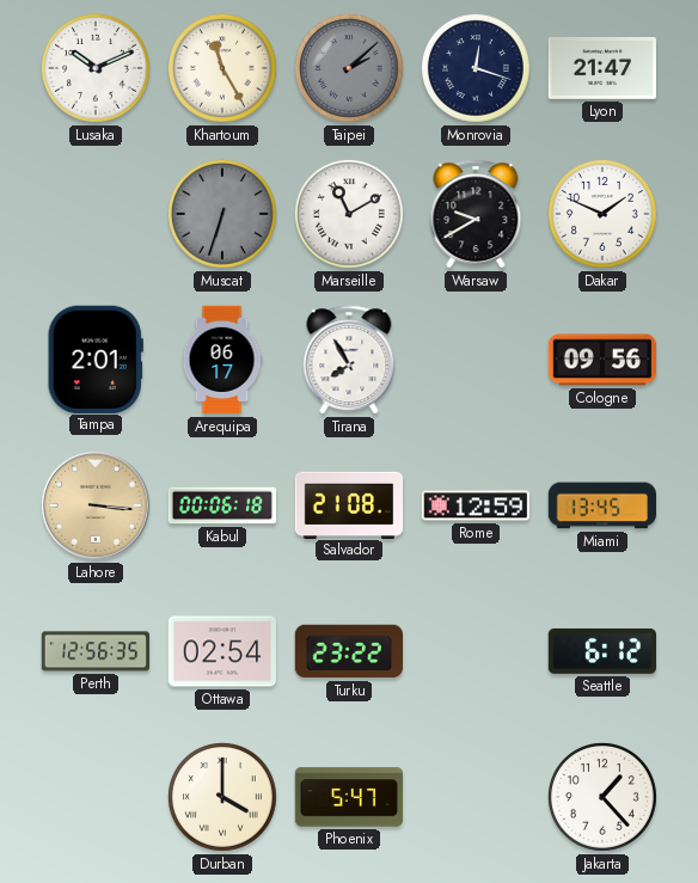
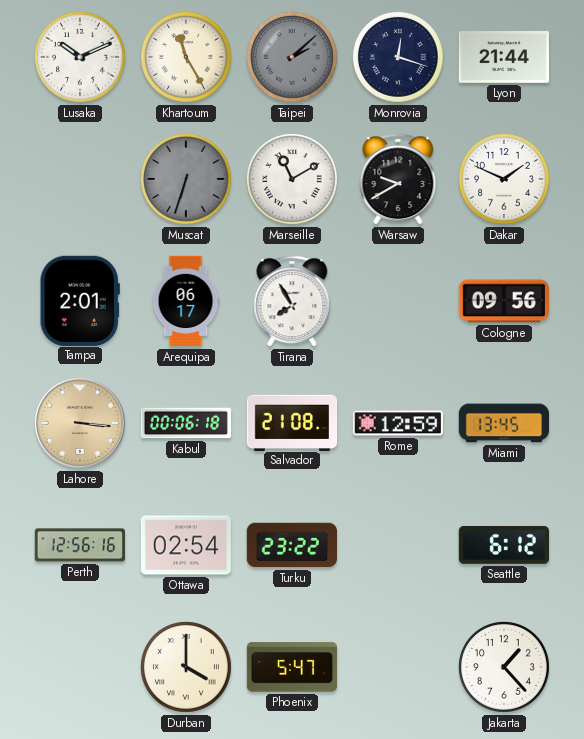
Lyon: 21:47 -> 21:44
Perth: 12:56:35 -> 12:56:16
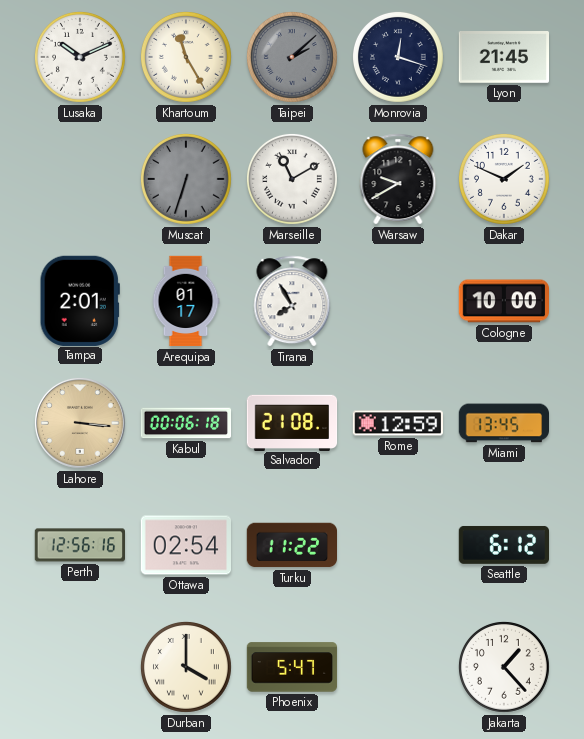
Lyon: 21:44 -> 21:45
Arequipa: 06:17 -> 01:17
Cologne: 09:56 -> 10:00
Turku: 23:22 -> 11:22
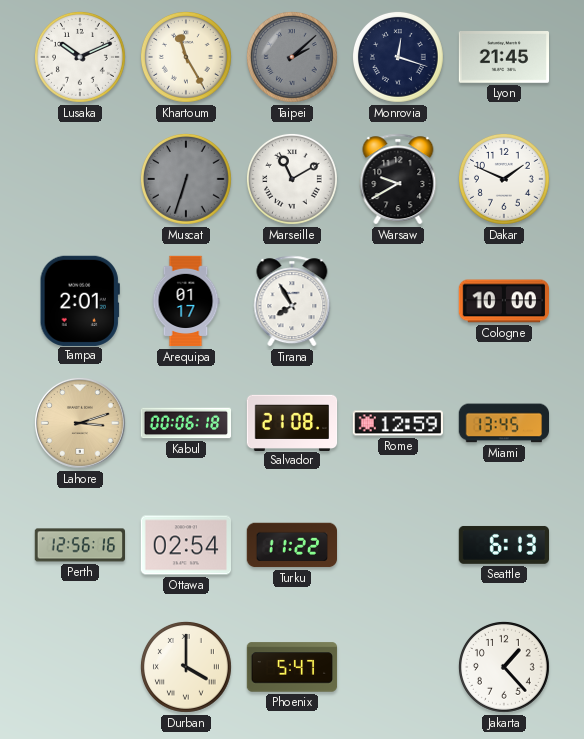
Lahore: 3:16 -> 3:12
Seattle: 6:12 -> 6:13
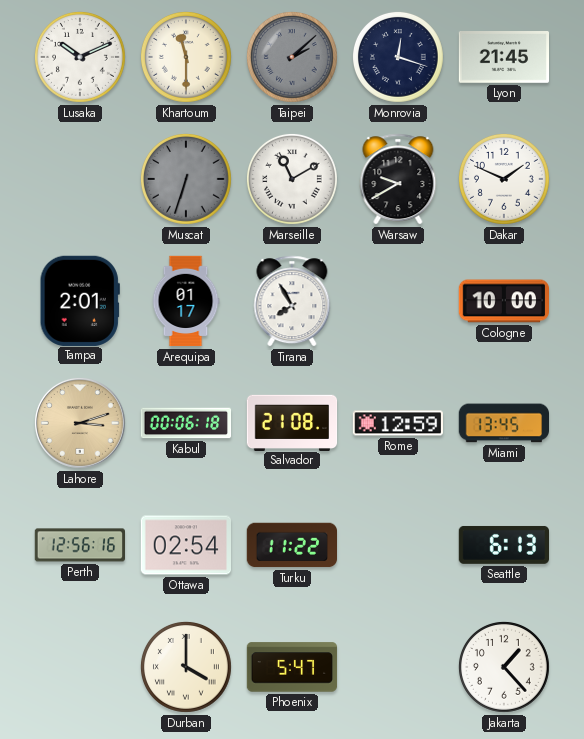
Khartoum: 11:25 -> 11:30
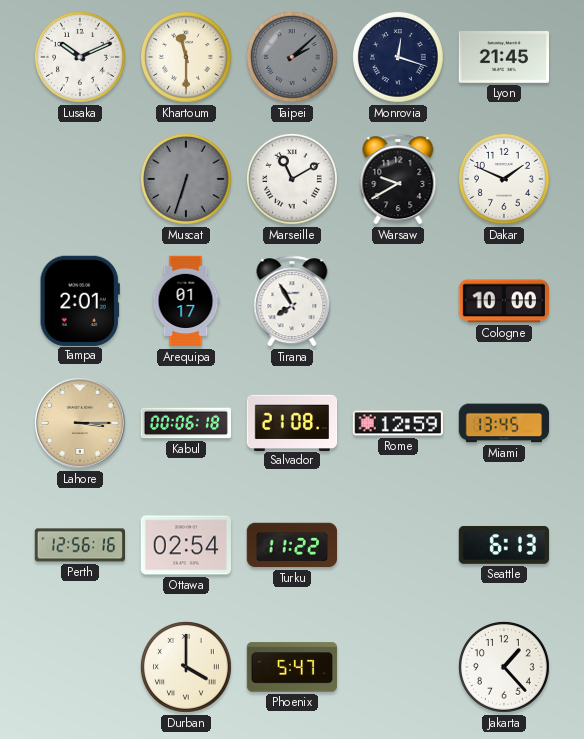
Lahore: 3:12 -> 3:15
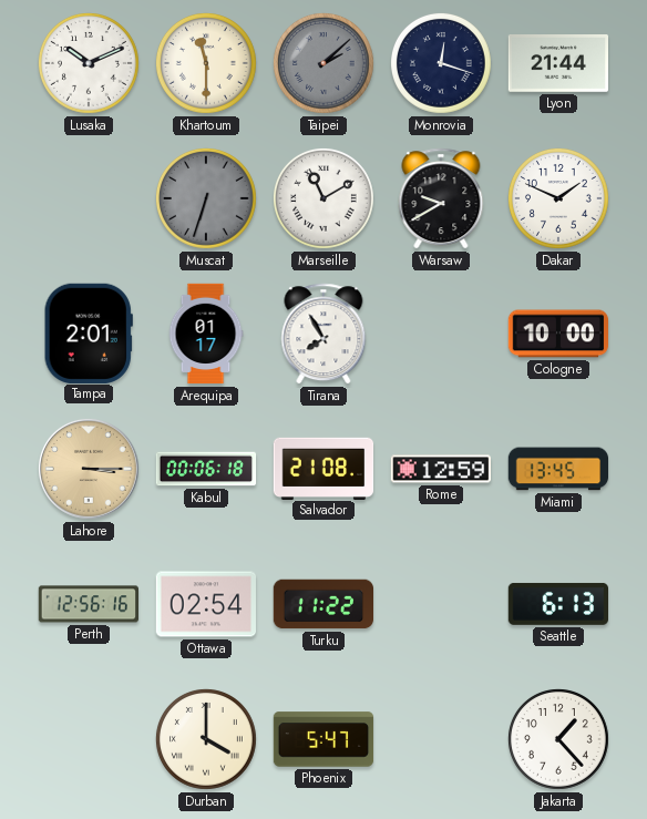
Lyon: 21:45 -> 21:44
